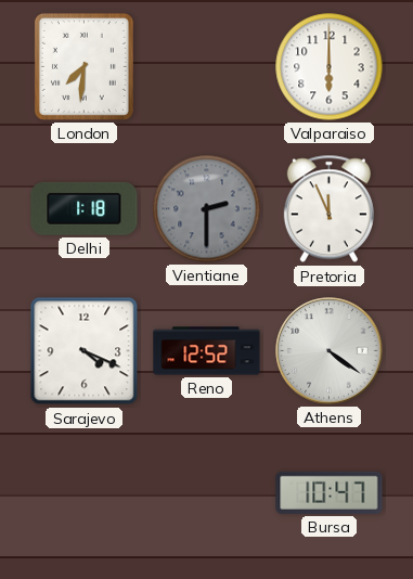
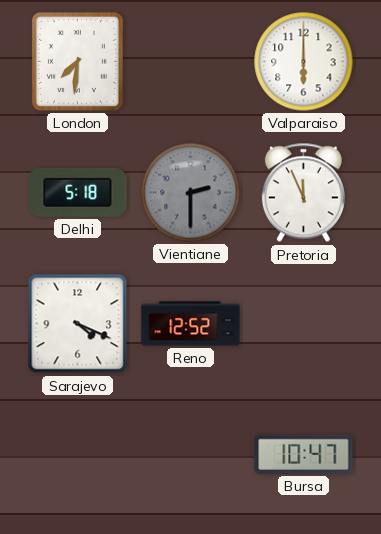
Delhi: 1:18 -> 5:18
Athens: 4:21 -> none
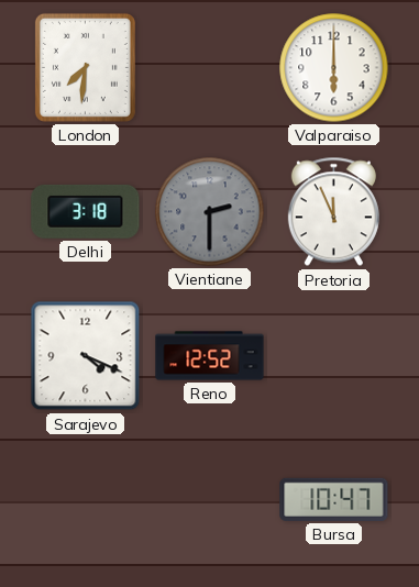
Delhi: 5:18 -> 3:18
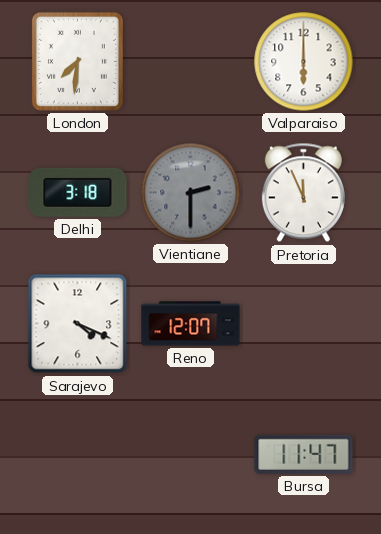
Reno: 12:52 -> 12:07
Bursa: 10:47 -> 11:47
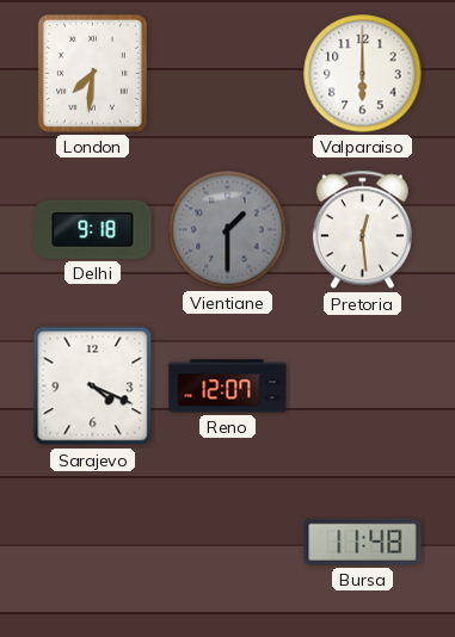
Delhi: 3:18 -> 9:18
Vientiane: 2:30 -> 1:30
Pretoria: 11:56 -> 12:29
Bursa: 11:47 -> 11:48
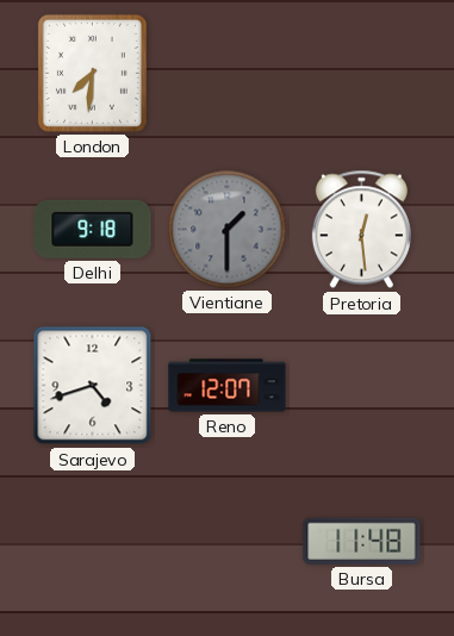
Valparaiso: 6:00 -> none
Sarajevo: 4:19 -> 4:42
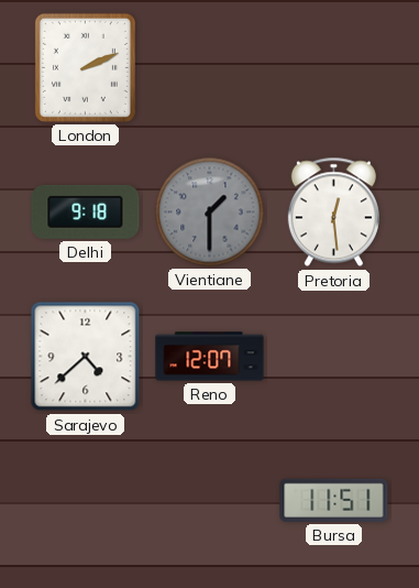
London: 7:31 -> 2:11
Sarajevo: 4:42 -> 4:38
Bursa: 11:48 -> 11:51
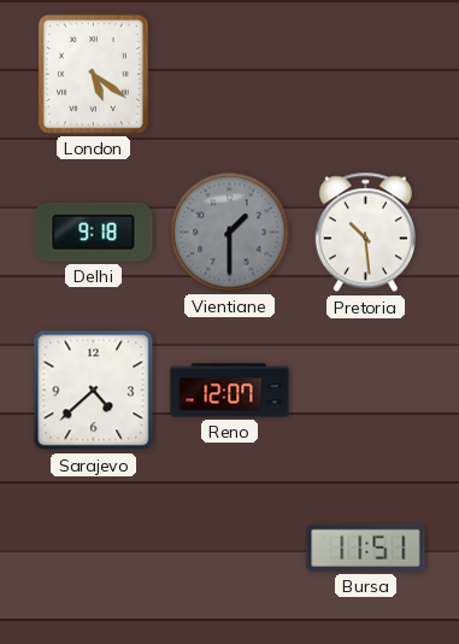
London: 2:11 -> 5:21
Pretoria: 12:29 -> 10:29
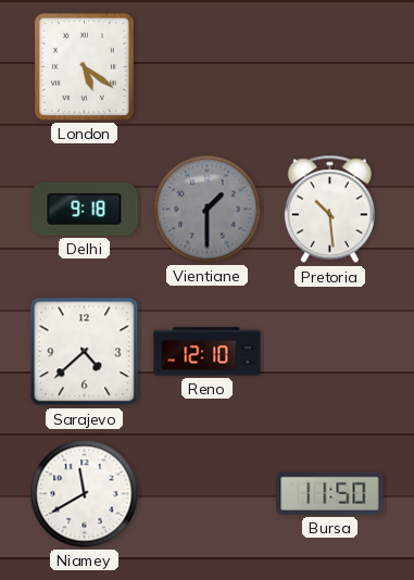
Reno: 12:07 -> 12:10
Niamey: none -> 11:40
Bursa: 11:51 -> 11:50
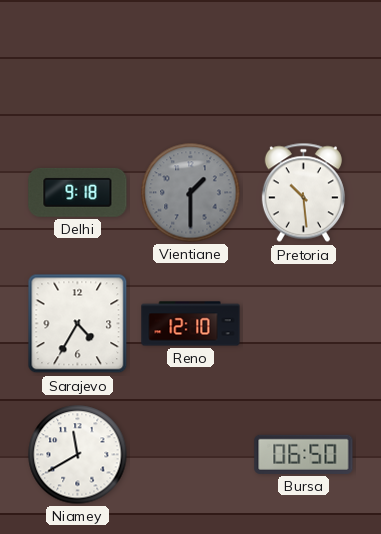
London: 5:21 -> none
Sarajevo: 4:38 -> 4:35
Bursa: 11:50 -> 06:50
